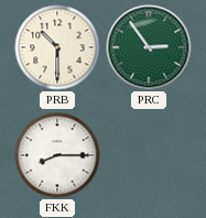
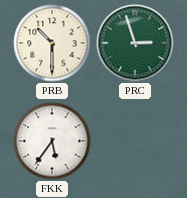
PRC: 2:54 -> 2:57
FKK: 8:15 -> 5:36
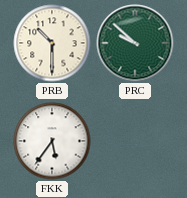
PRC: 2:57 -> 9:52
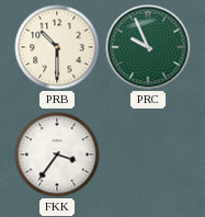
PRC: 9:52 -> 9:56
FKK: 5:36 -> 3:36
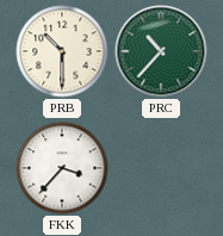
PRC: 9:56 -> 10:37
FKK: 3:36 -> 3:37
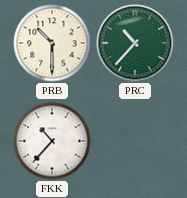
FKK: 3:37 -> 10:37
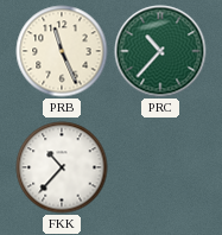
PRB: 10:30 -> 11:26
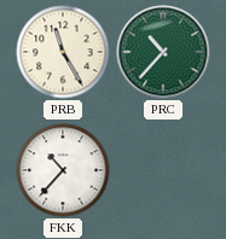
PRB: 11:26 -> 11:25
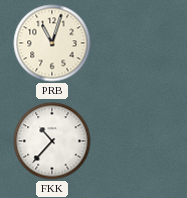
PRB: 11:25 -> 11:03
PRC: 10:37 -> none
